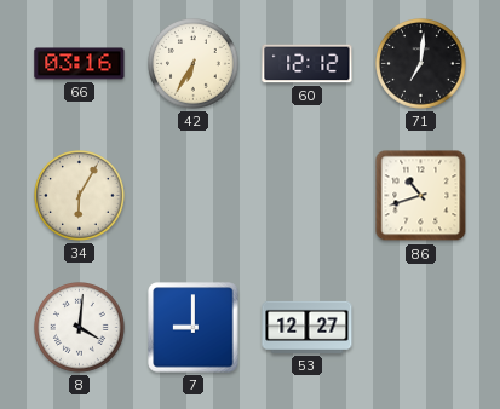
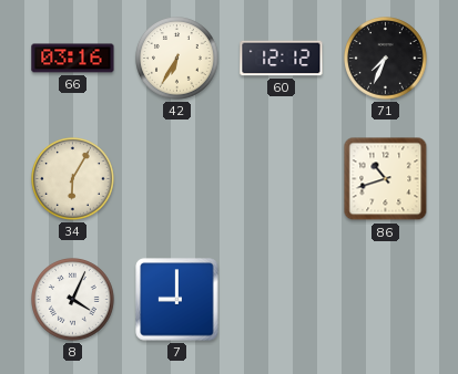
71: 7:01 -> 7:34
8: 4:01 -> 4:04
53: 12:27 -> none
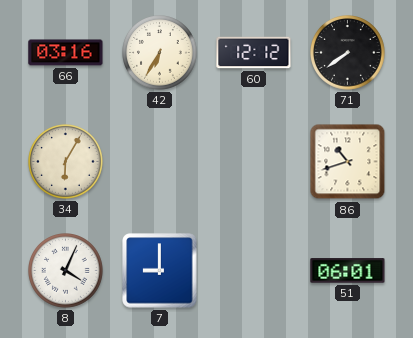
71: 7:34 -> 7:39
51: none -> 06:01
